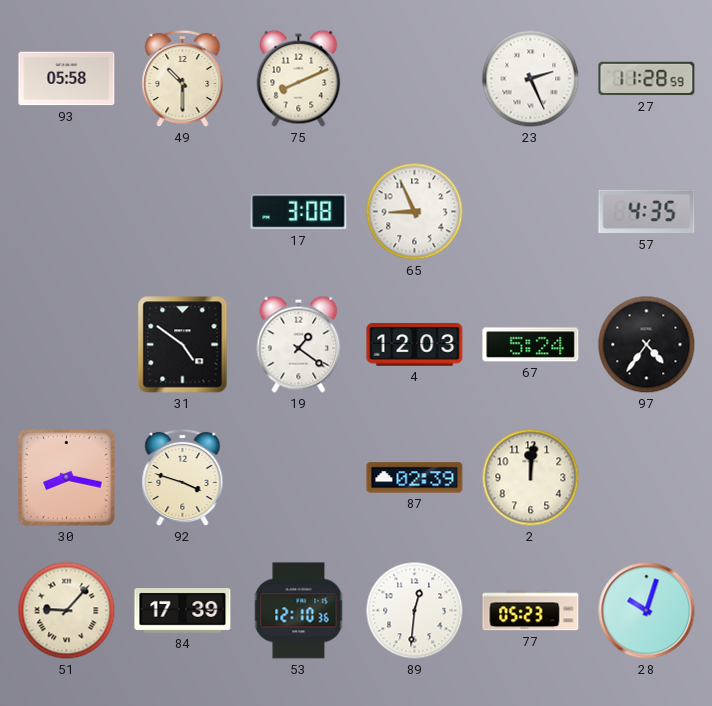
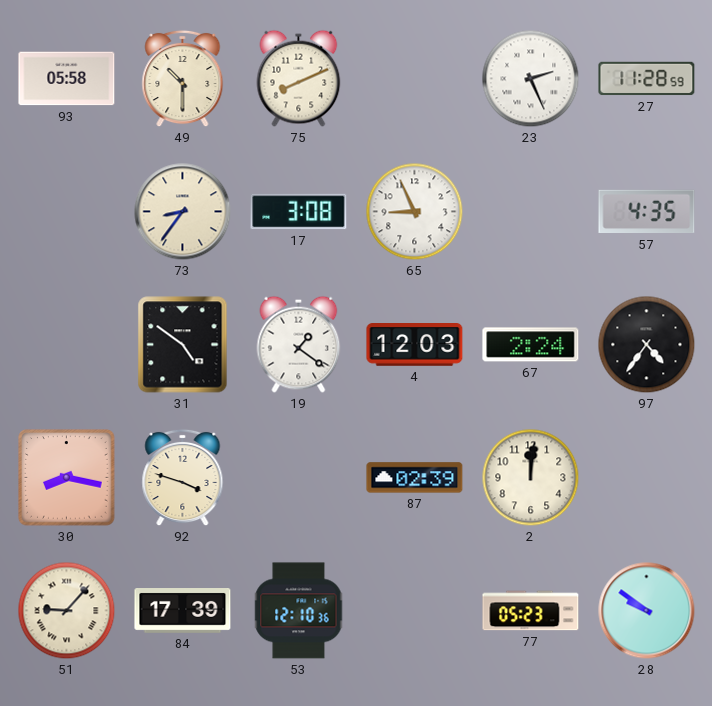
73: none -> 8:36
67: 5:24 -> 2:24
89: 12:31 -> none
28: 10:03 -> 9:51
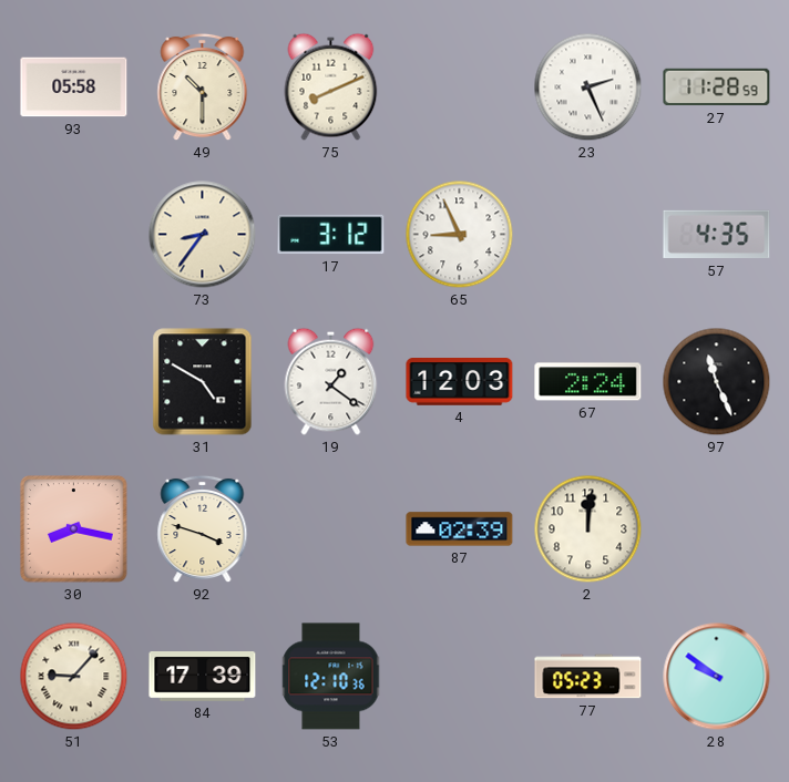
17: 3:08 -> 3:12
31: 4:51 -> 4:50
97: 4:36 -> 11:26
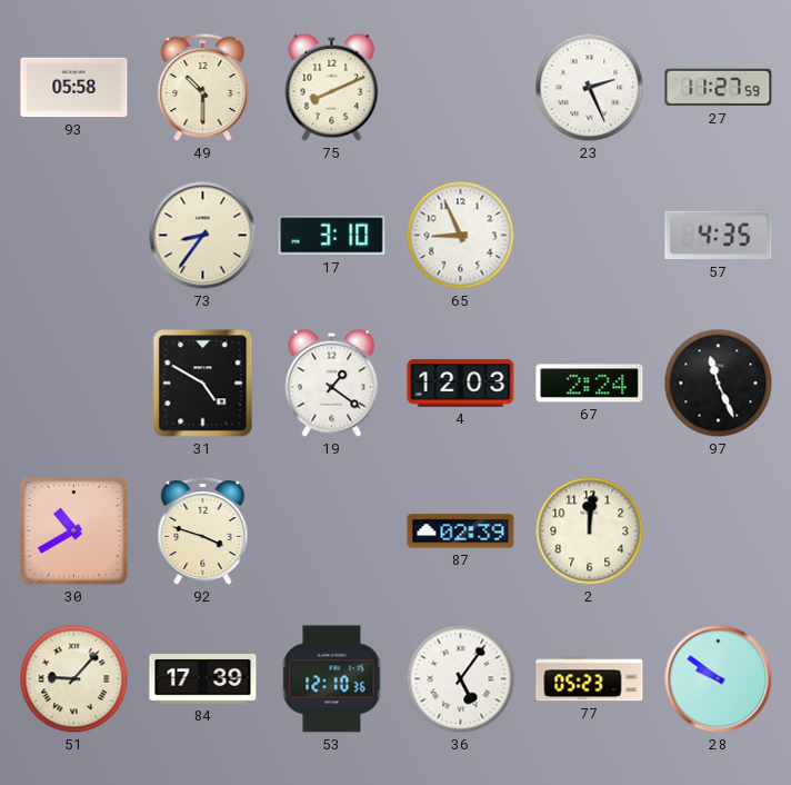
27: 11:28 -> 11:27
17: 3:12 -> 3:10
30: 8:17 -> 10:40
36: none -> 5:06
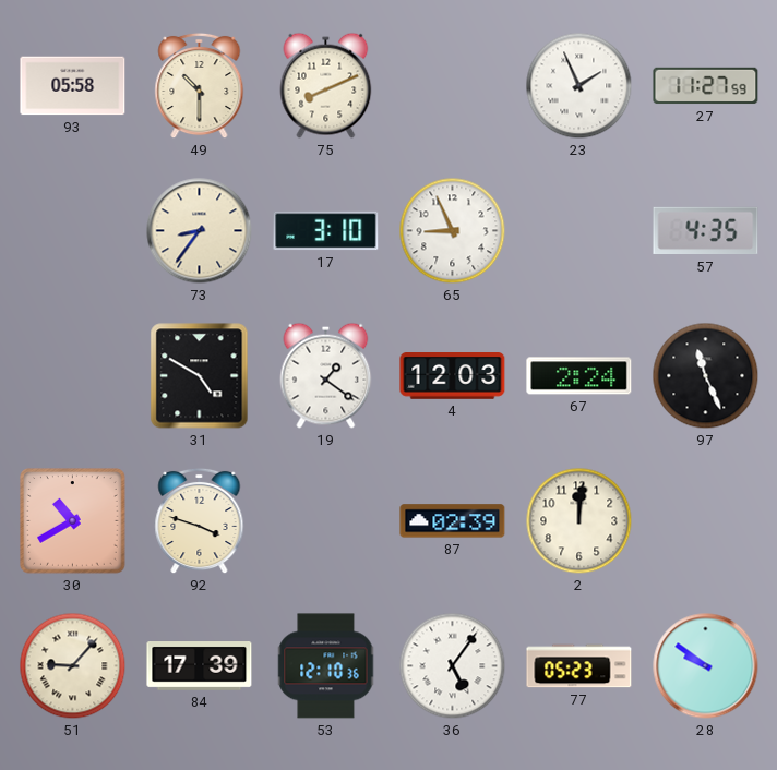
23: 2:26 -> 1:56
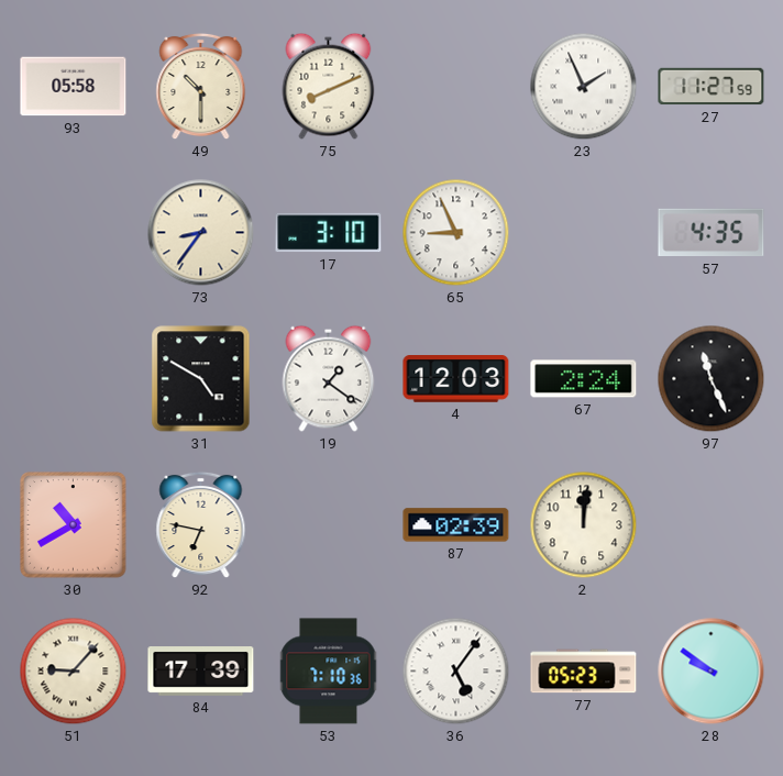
92: 3:48 -> 6:47
53: 12:10 -> 7:10
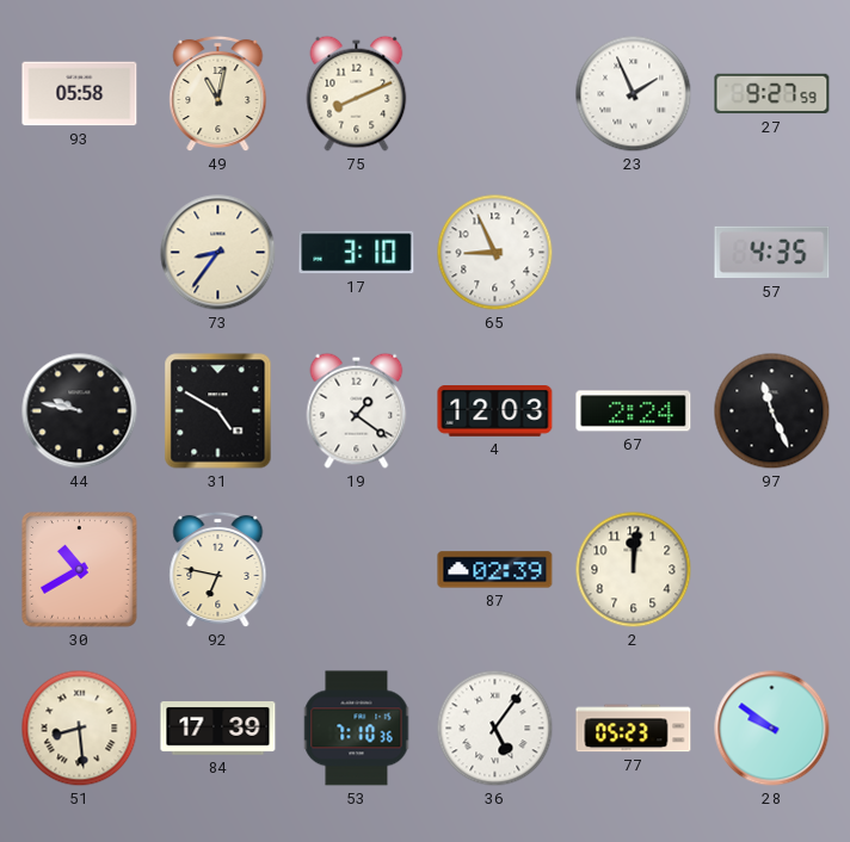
49: 10:30 -> 11:02
27: 11:27 -> 9:27
44: none -> 9:47
51: 9:07 -> 8:29
